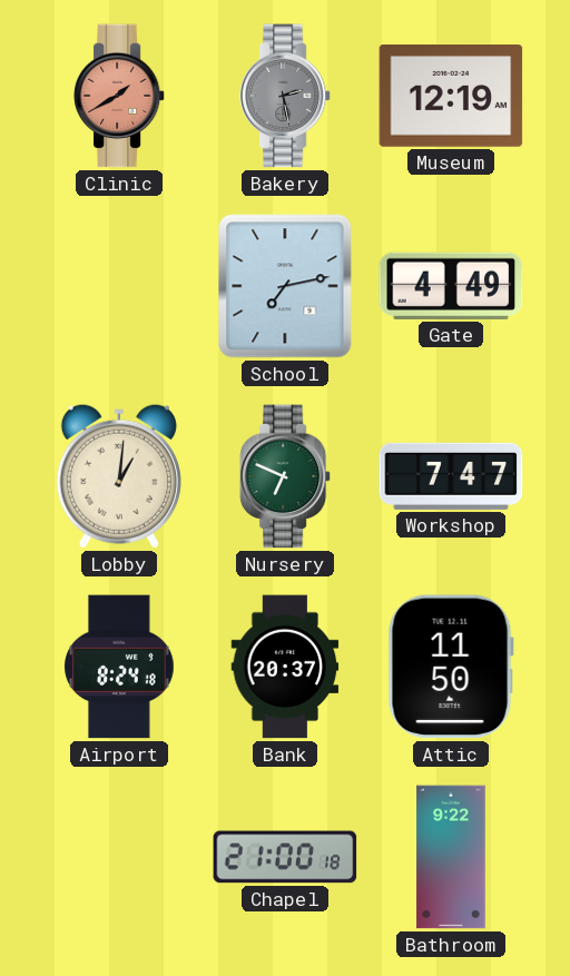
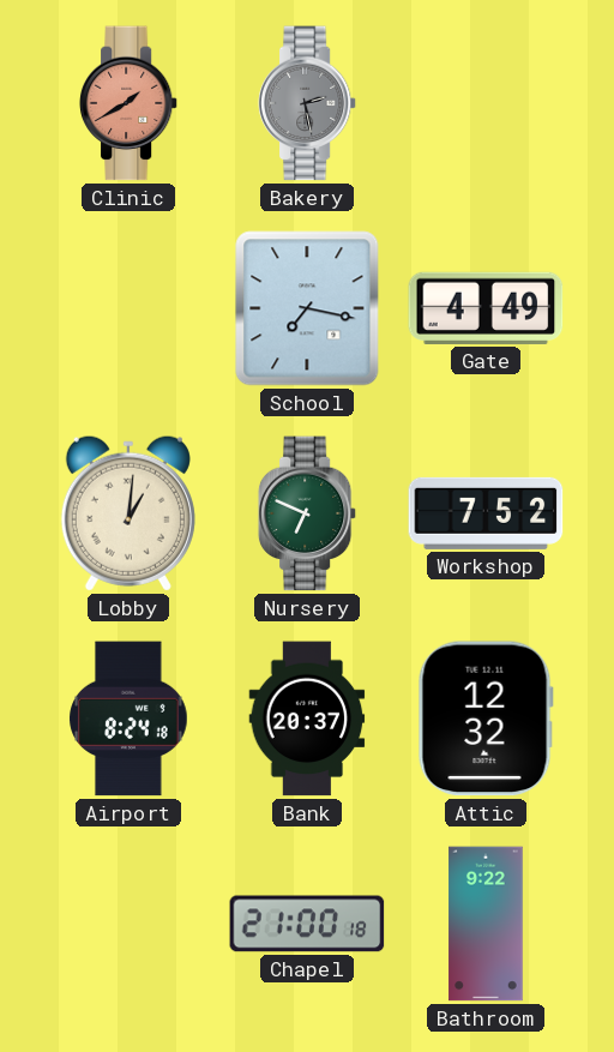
Museum: 12:19 -> none
School: 7:13 -> 7:17
Workshop: 7:47 -> 7:52
Attic: 11:50 -> 12:32
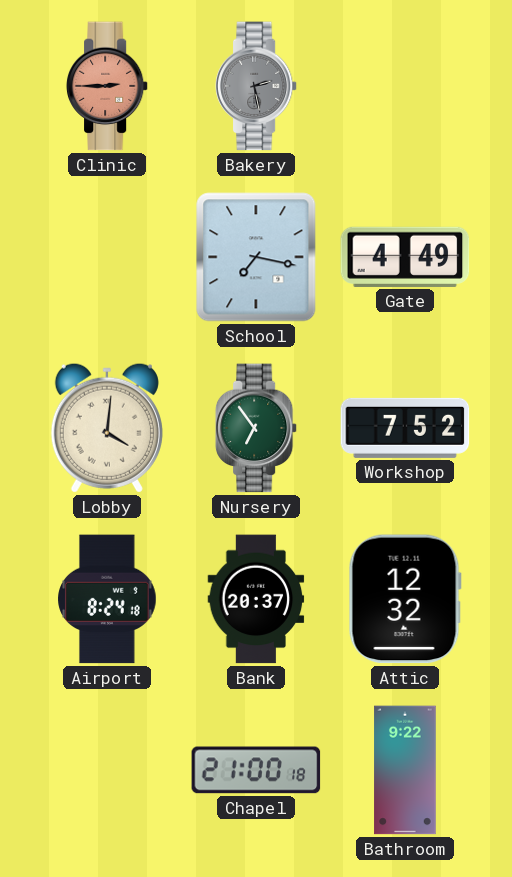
Clinic: 1:40 -> 2:45
Lobby: 1:01 -> 4:01
Nursery: 6:49 -> 6:54
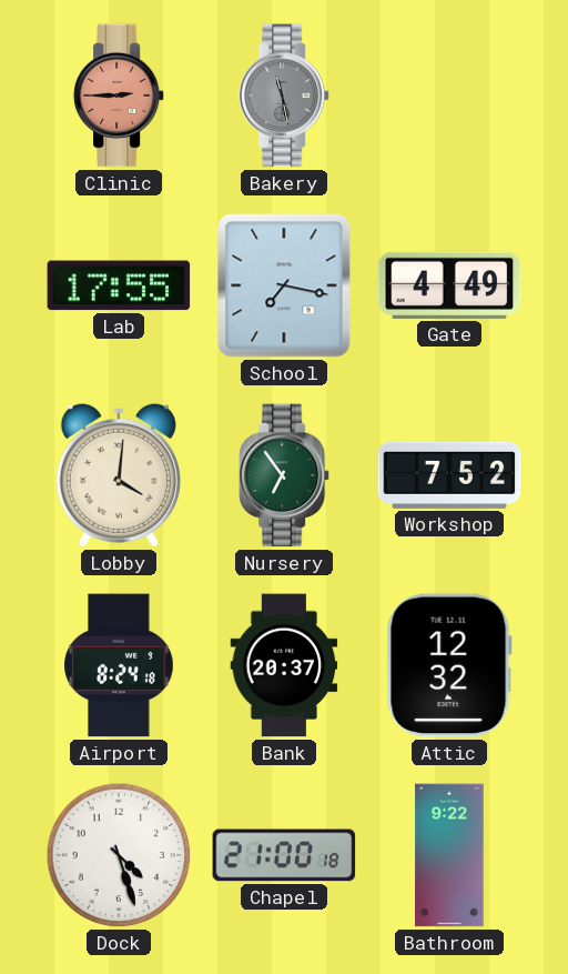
Bakery: 2:28 -> 11:28
Lab: none -> 17:55
Dock: none -> 4:27
